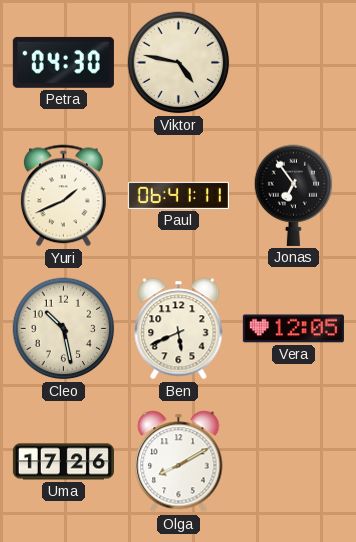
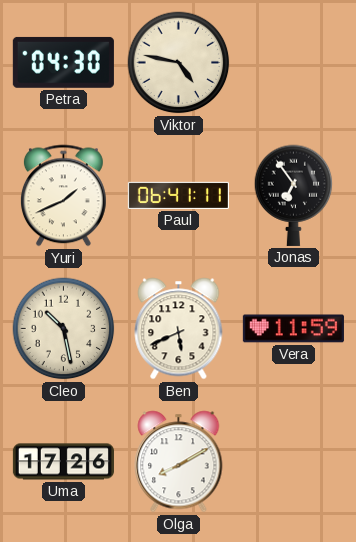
Vera: 12:05 -> 11:59
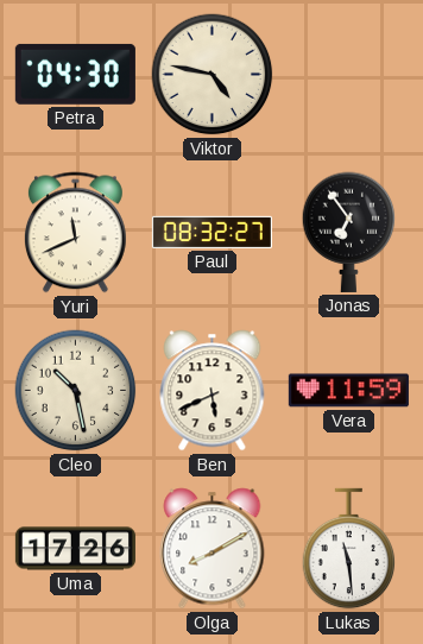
Yuri: 1:41 -> 11:41
Paul: 06:41 -> 08:32
Lukas: none -> 11:29
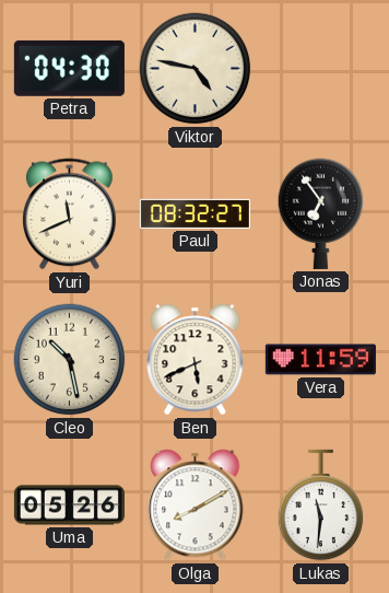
Uma: 17:26 -> 05:26
Lukas: 11:29 -> 11:31
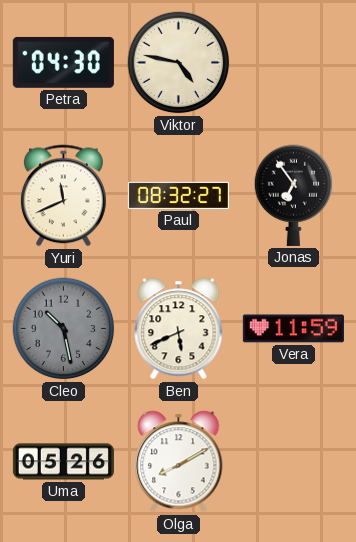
Cleo dial: cream -> grey
Lukas: 11:31 -> none
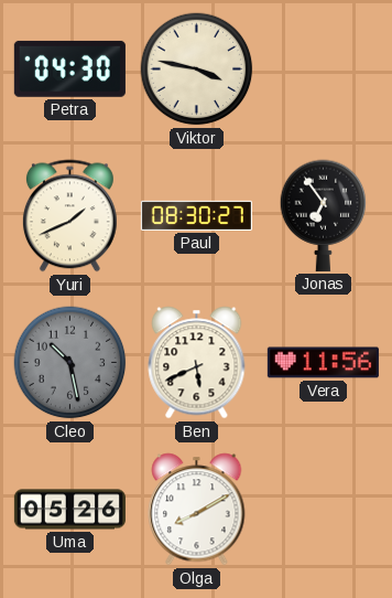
Viktor: 4:47 -> 3:47
Yuri: 11:41 -> 1:41
Paul: 08:32 -> 08:30
Vera: 11:59 -> 11:56
